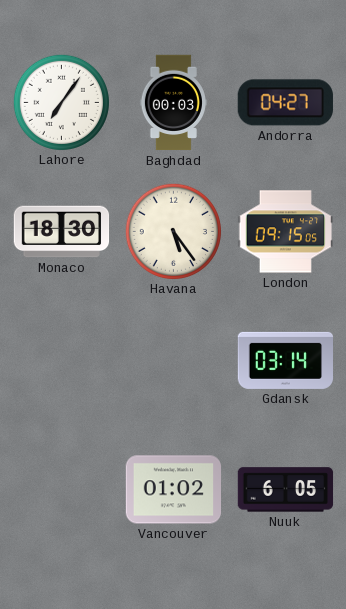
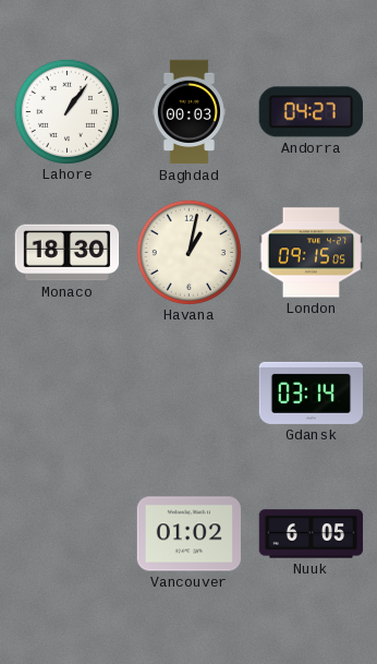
Lahore: 7:06 -> 1:06
Havana: 5:24 -> 1:02
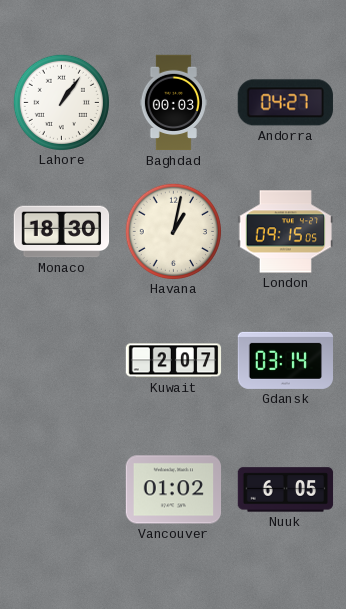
Kuwait: none -> 2:07
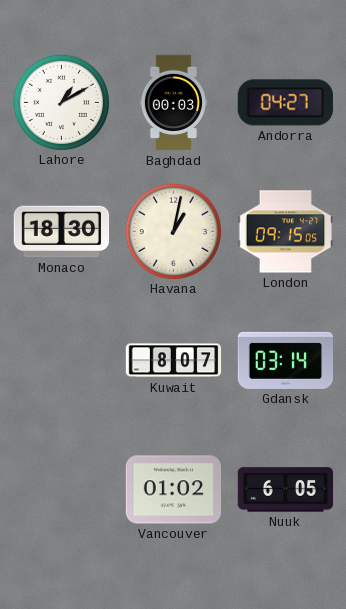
Lahore: 1:06 -> 1:10
Kuwait: 2:07 -> 8:07
